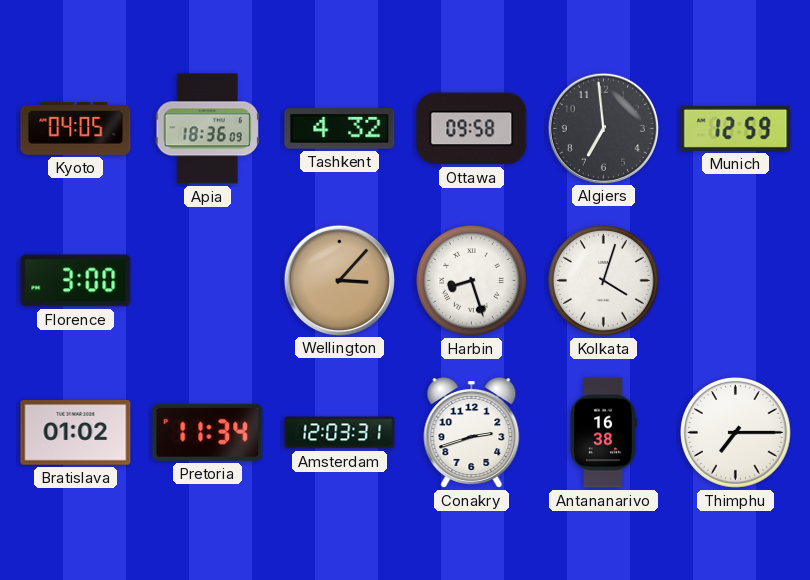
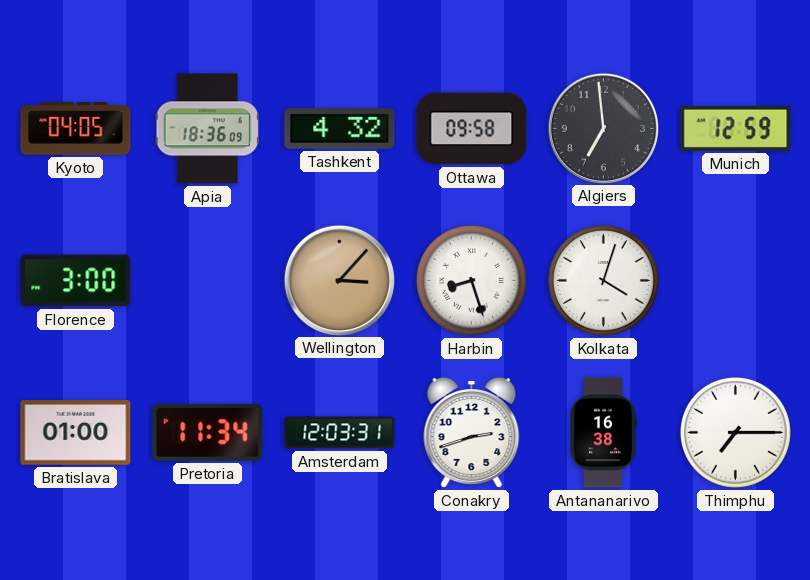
Bratislava: 01:02 -> 01:00
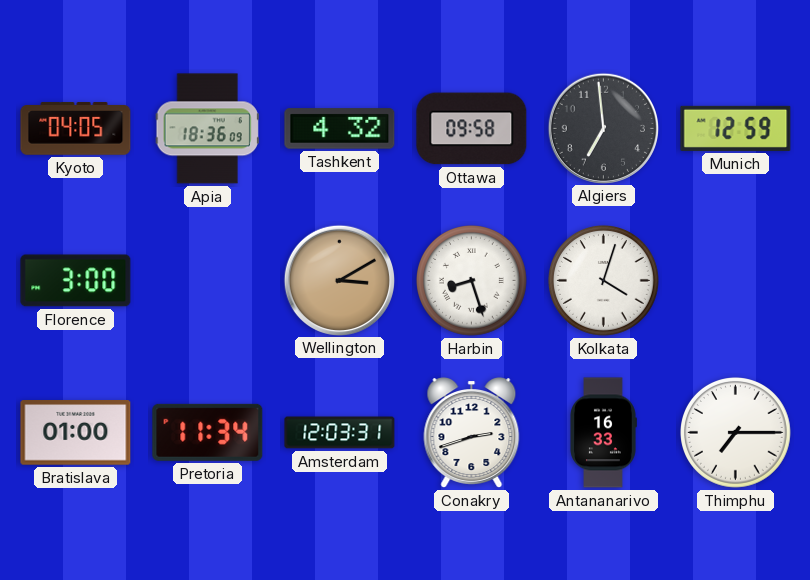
Wellington: 3:07 -> 3:10
Antananarivo: 16:38 -> 16:33
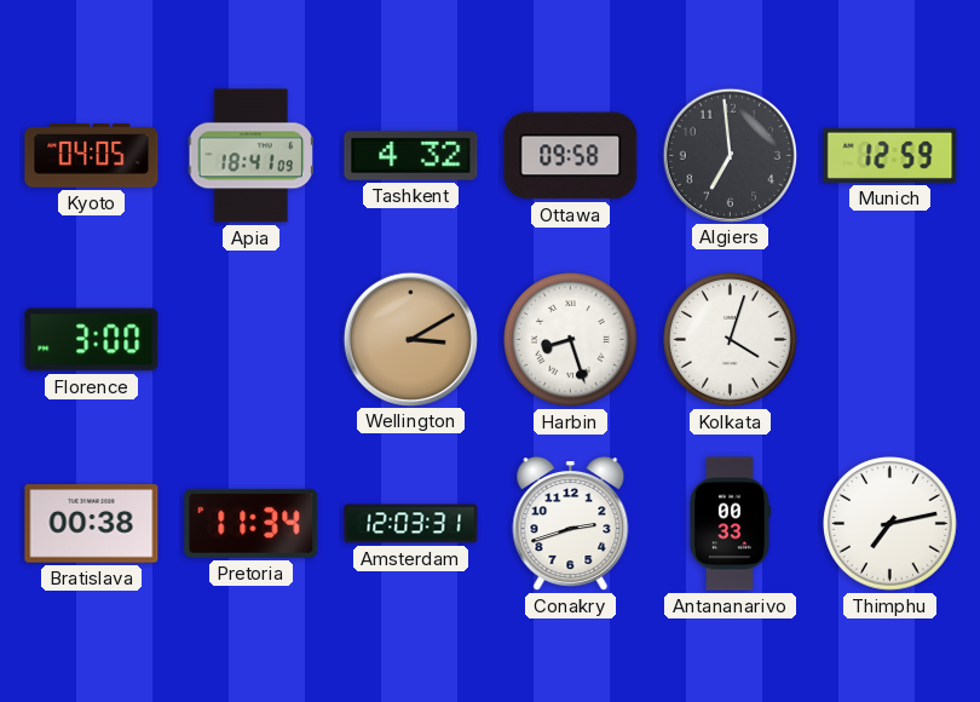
Apia: 18:36 -> 18:41
Bratislava: 01:00 -> 00:38
Antananarivo: 16:33 -> 00:33
Thimphu: 7:15 -> 7:13
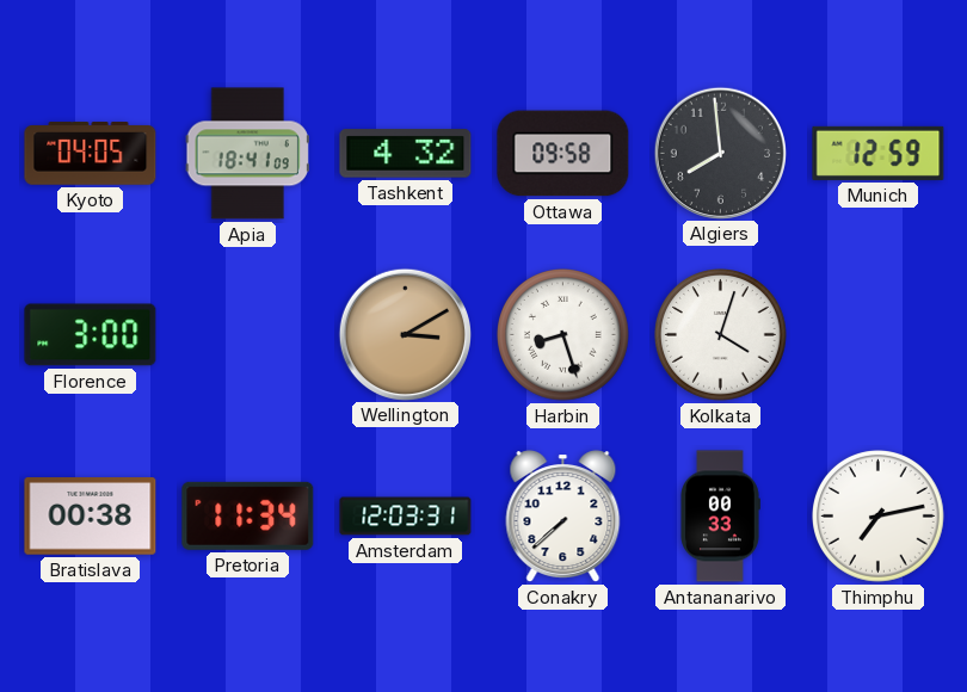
Algiers: 6:59 -> 7:59
Conakry: 2:42 -> 7:38
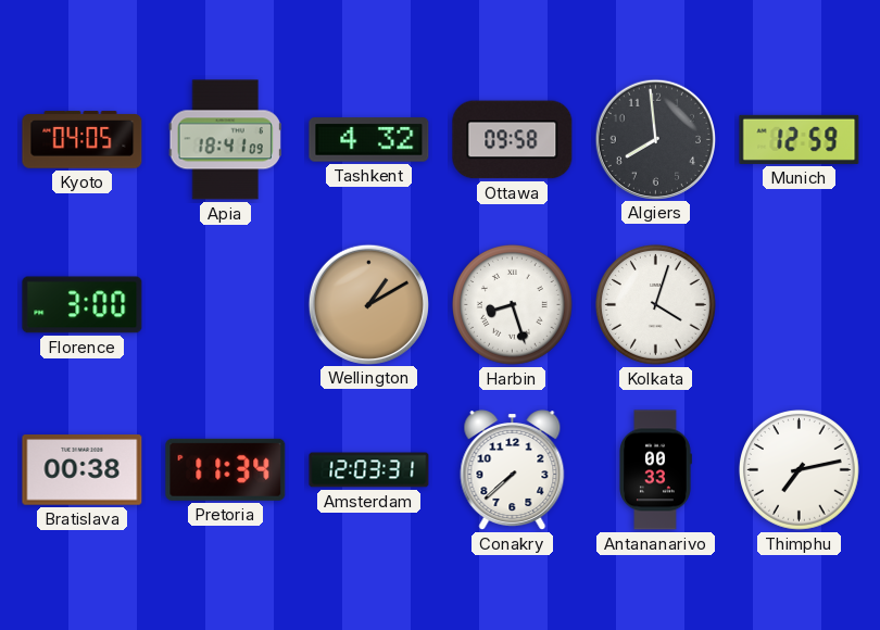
Wellington: 3:10 -> 1:10
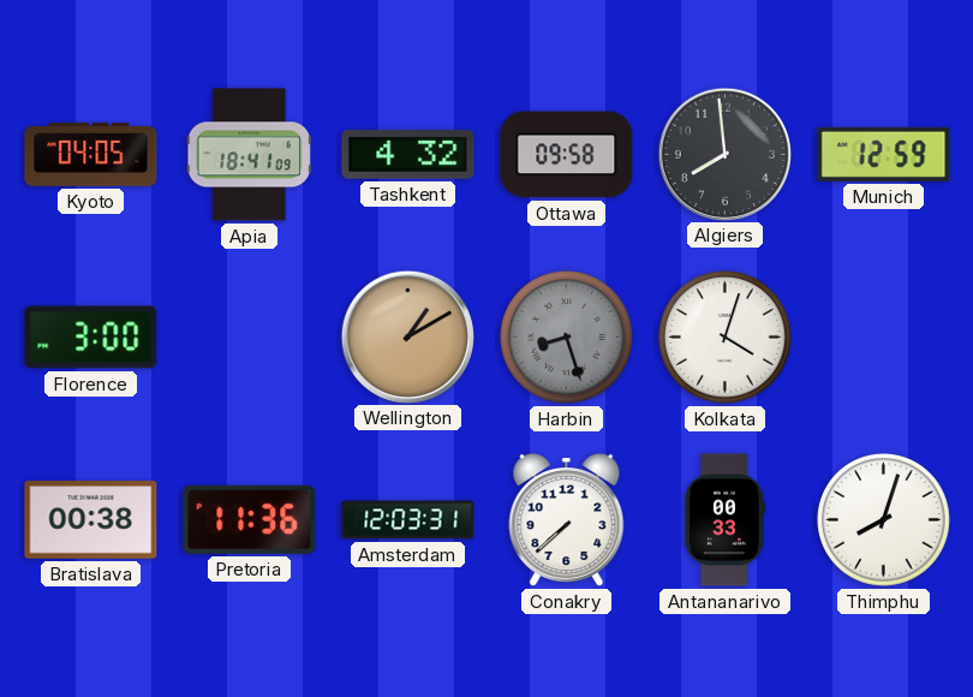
Harbin dial: white -> grey
Pretoria: 11:34 -> 11:36
Thimphu: 7:13 -> 8:03
